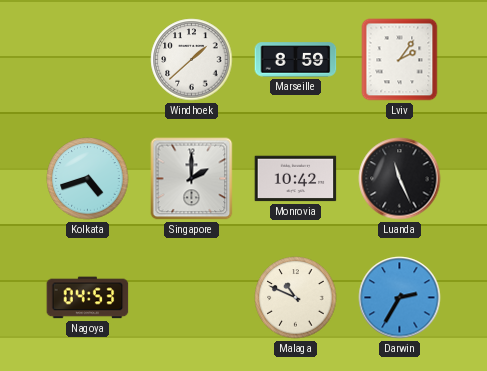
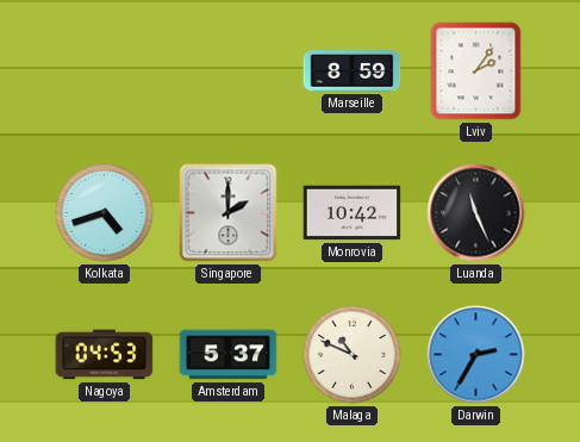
Windhoek: 1:38 -> none
Amsterdam: none -> 5:37
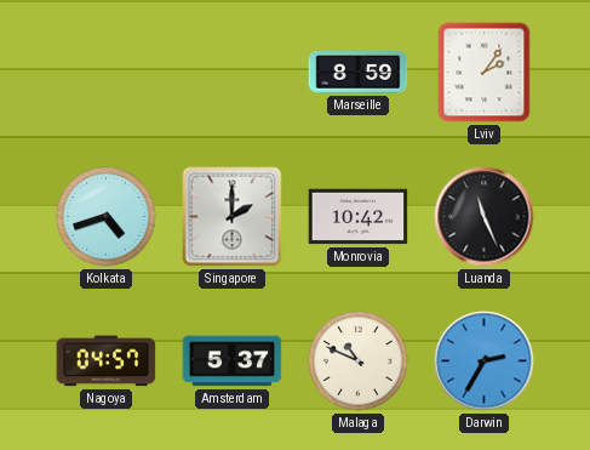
Nagoya: 04:53 -> 04:57
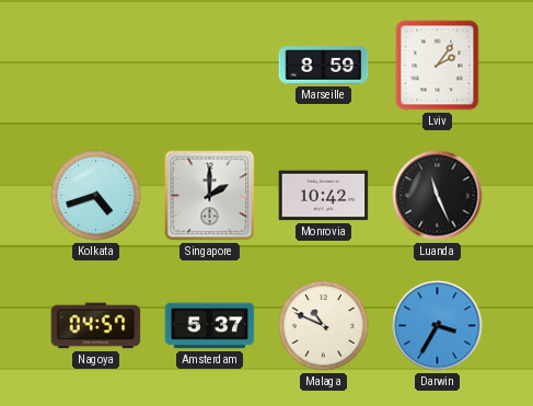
Darwin: 2:35 -> 3:35
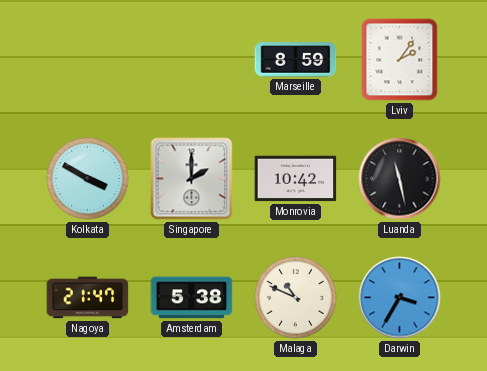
Kolkata: 4:42 -> 3:50
Luanda: 11:26 -> 11:28
Nagoya: 04:57 -> 21:47
Amsterdam: 5:37 -> 5:38
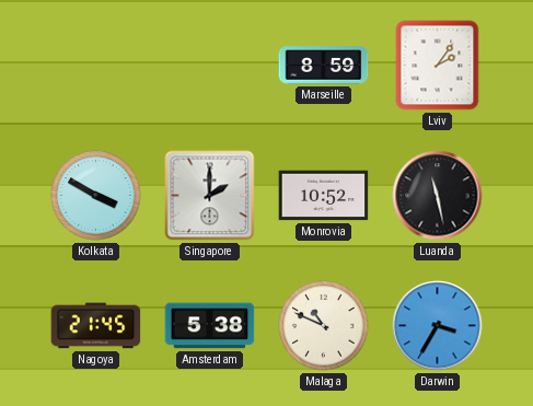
Monrovia: 10:42 -> 10:52
Nagoya: 21:47 -> 21:45
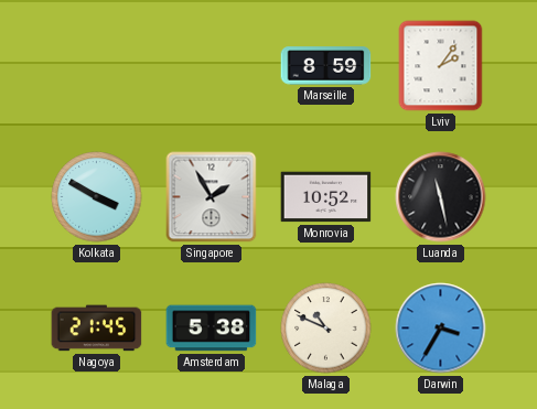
Singapore: 2:00 -> 1:55
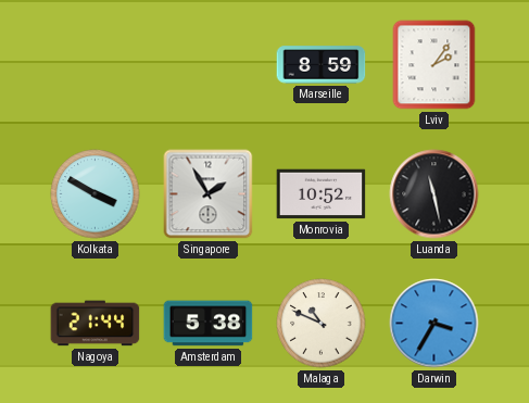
Nagoya: 21:45 -> 21:44
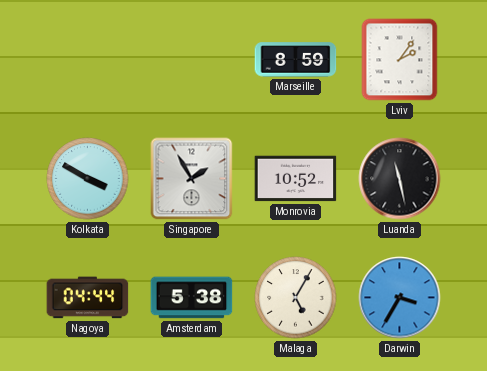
Nagoya: 21:44 -> 04:44
Malaga: 10:49 -> 5:05
